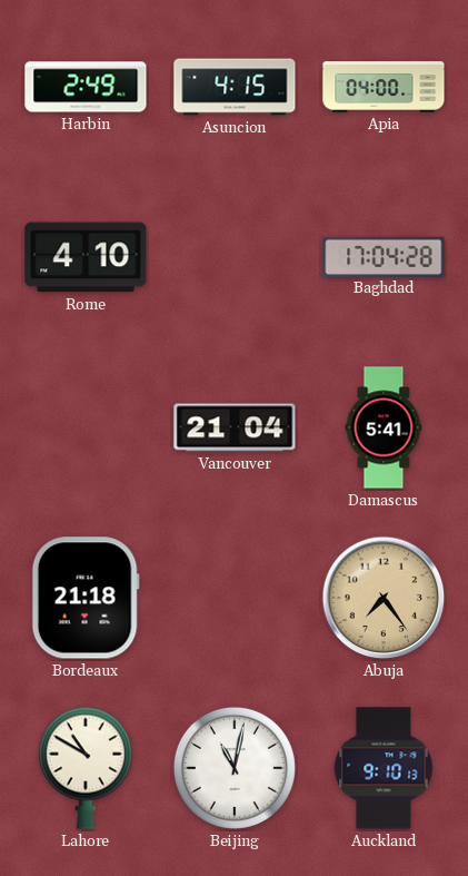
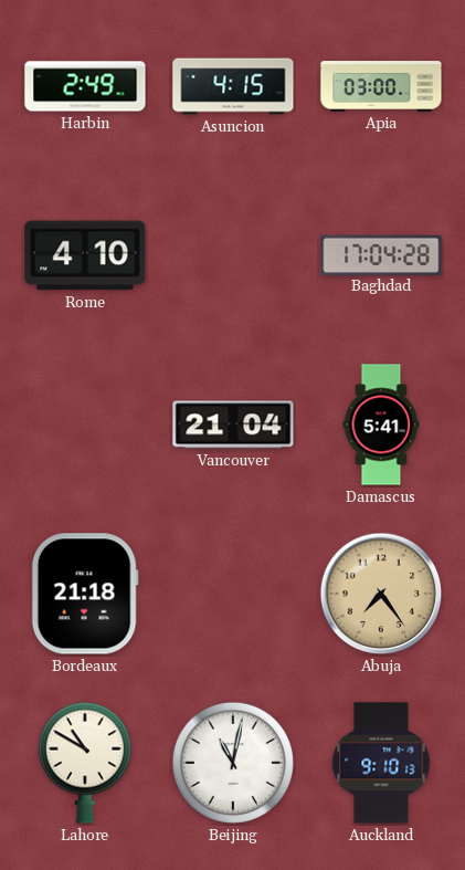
Apia: 04:00 -> 03:00
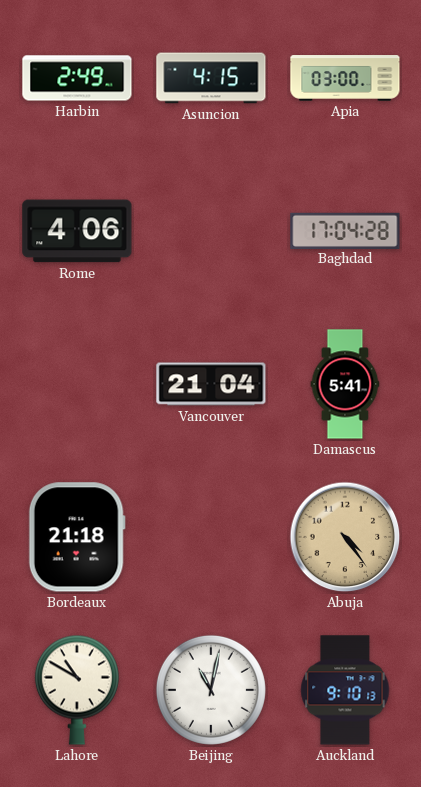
Rome: 4:10 -> 4:06
Abuja: 7:24 -> 4:24
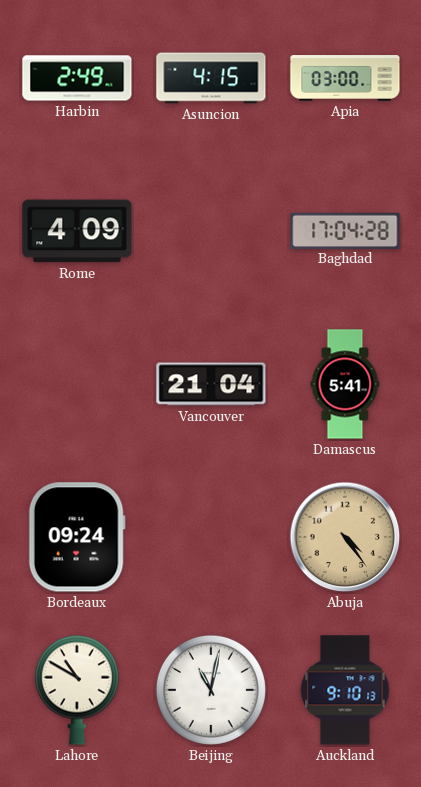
Rome: 4:06 -> 4:09
Bordeaux: 21:18 -> 09:24
